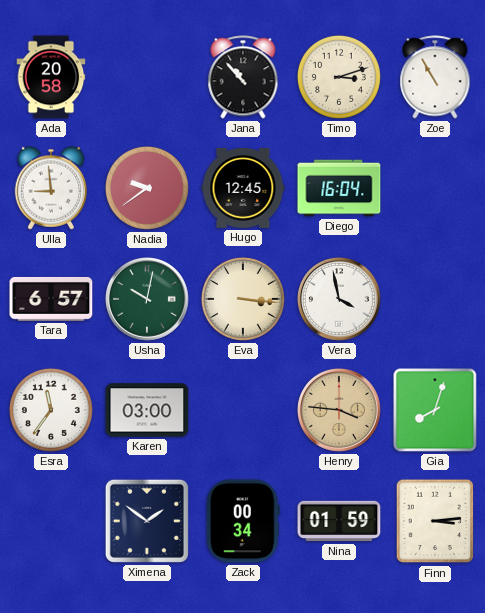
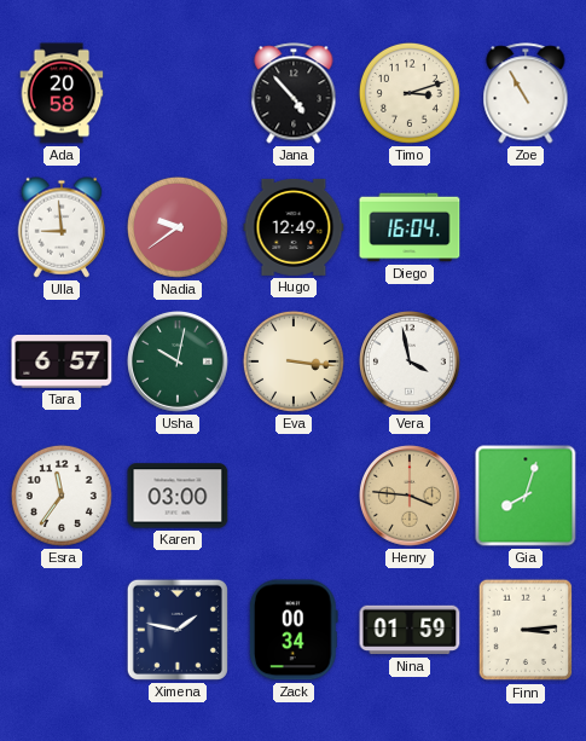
Jana: 10:53 -> 4:53
Hugo: 12:45 -> 12:49
Ximena: 1:51 -> 1:47
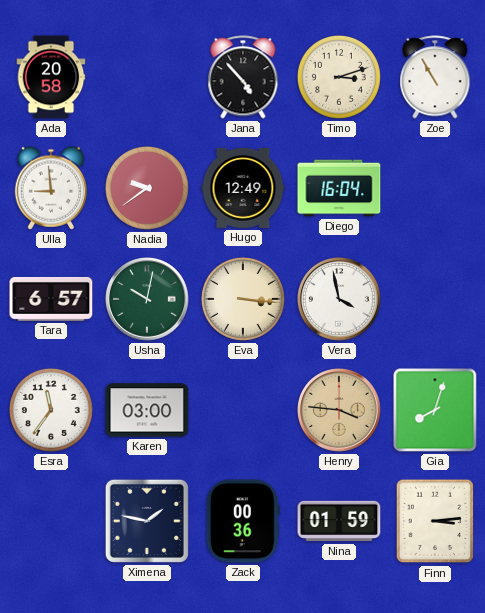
Zack: 00:34 -> 00:36
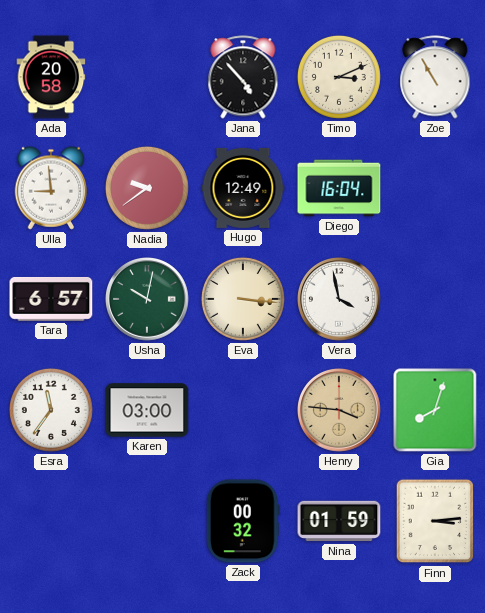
Timo: 3:12 -> 3:11
Ximena: 1:47 -> none
Zack: 00:36 -> 00:32
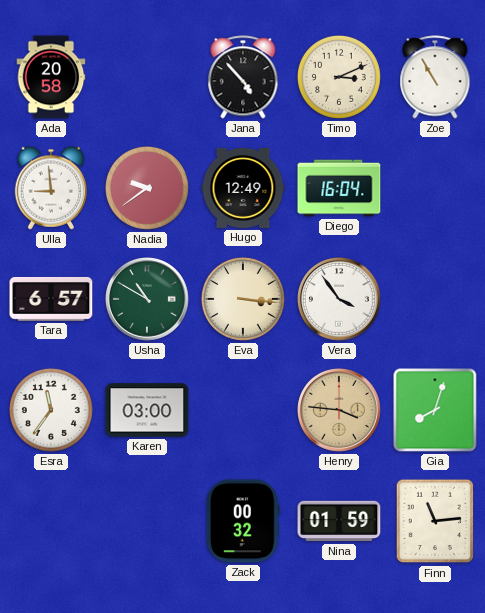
Usha: 10:02 -> 10:50
Vera: 3:58 -> 3:54
Finn: 3:14 -> 11:14
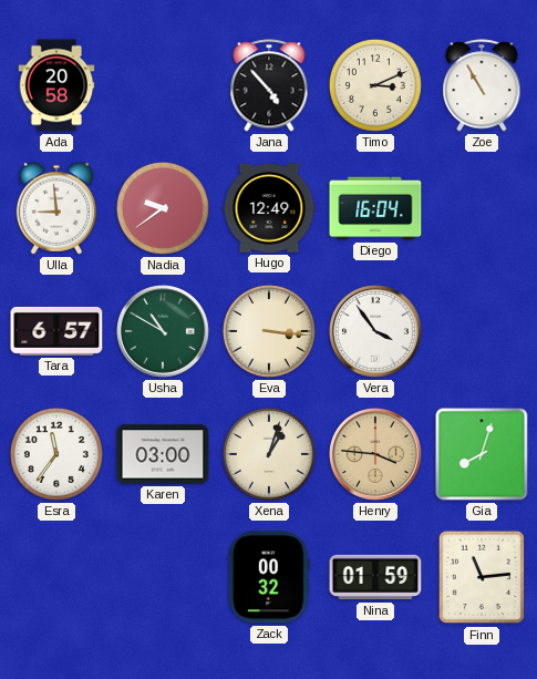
Xena: none -> 1:03
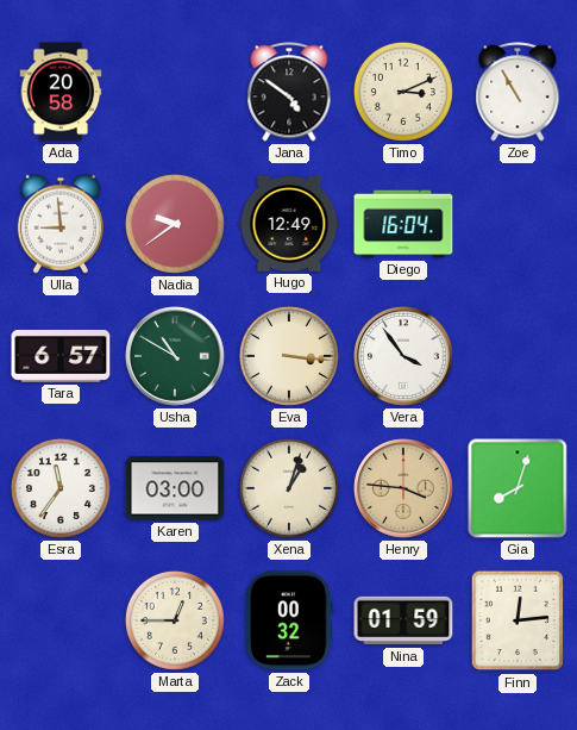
Jana: 4:53 -> 4:51
Marta: none -> 12:45
Finn: 11:14 -> 12:14
